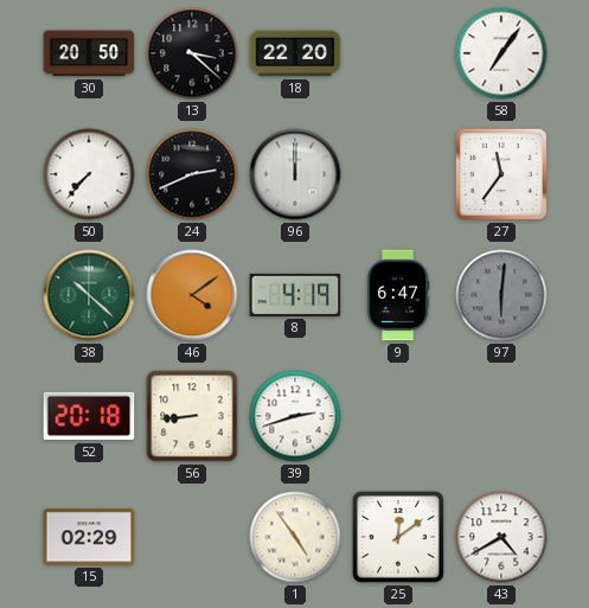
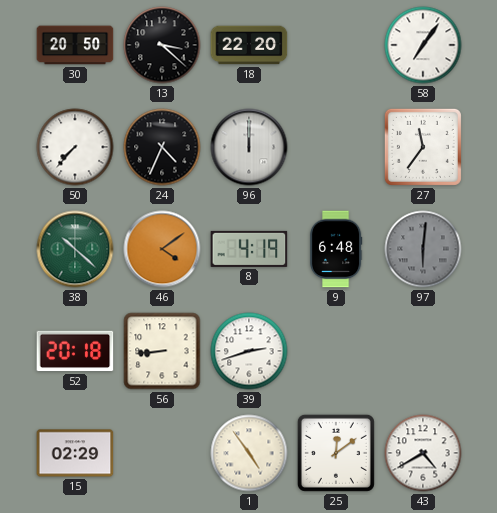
24: 2:41 -> 4:34
9: 6:47 -> 6:48
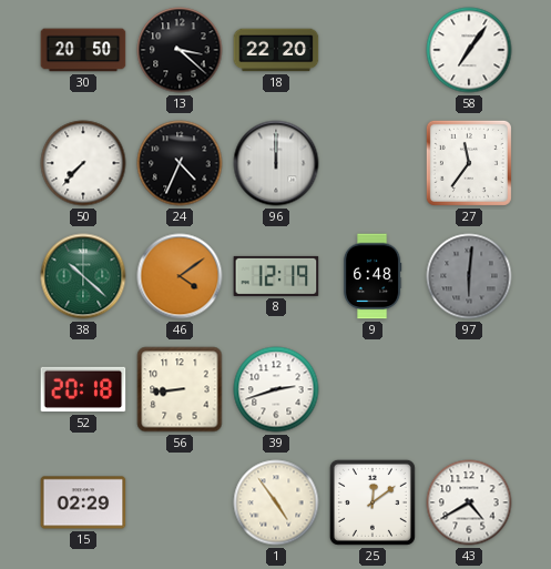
8: 4:19 -> 12:19
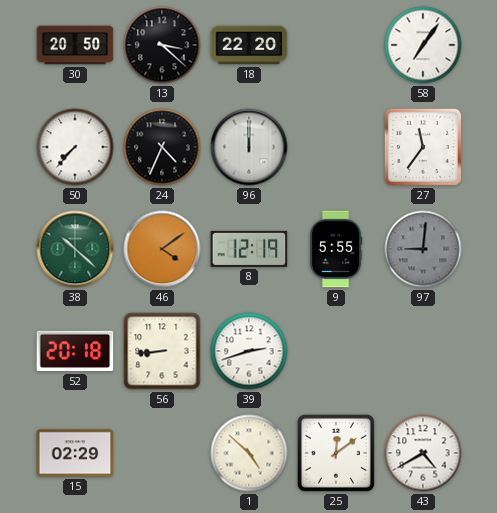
9: 6:48 -> 5:55
97: 6:01 -> 9:01
1: 4:54 -> 4:52
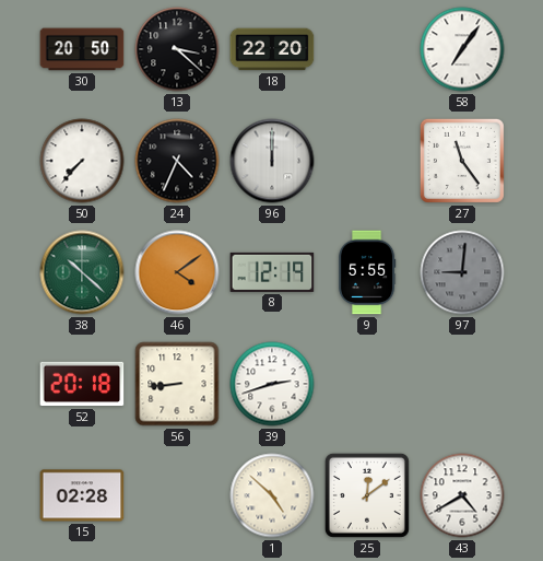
27: 11:36 -> 11:24
15: 02:29 -> 02:28
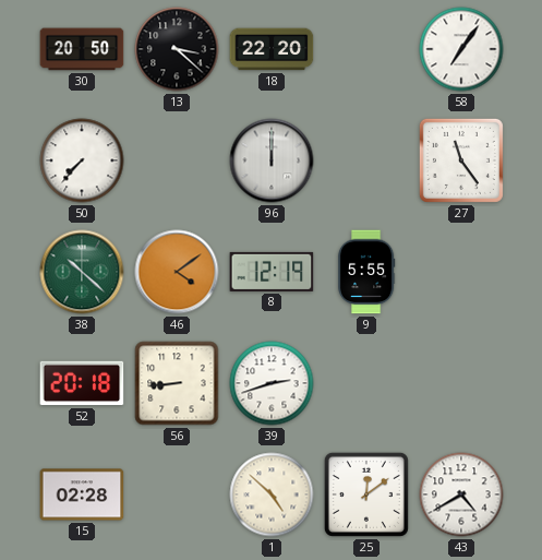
24: 4:34 -> none
97: 9:01 -> none
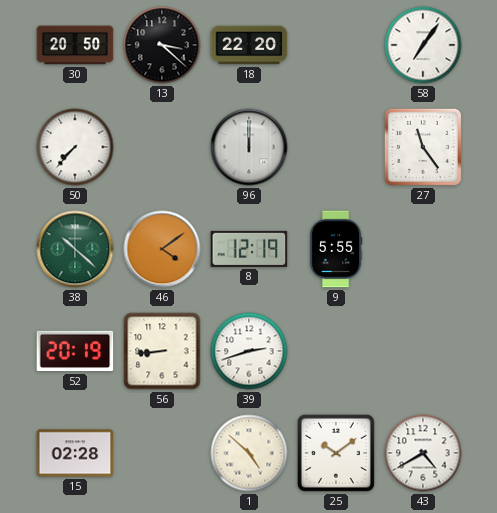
52: 20:18 -> 20:19
25: 12:09 -> 10:09
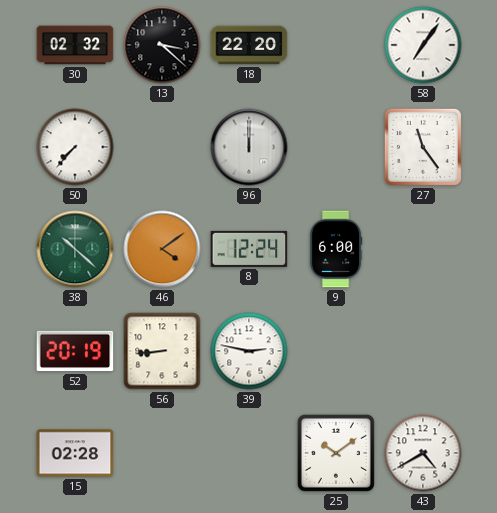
30: 20:50 -> 02:32
8: 12:19 -> 12:24
9: 5:55 -> 6:00
39: 2:42 -> 2:47
1: 4:52 -> none
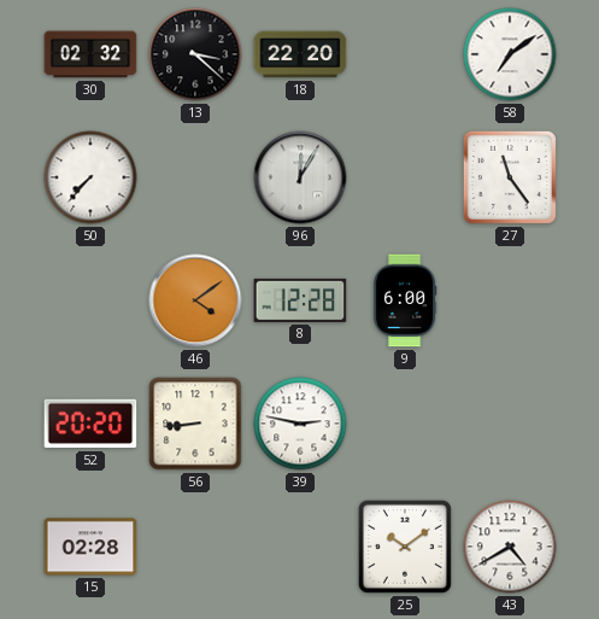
58: 7:06 -> 7:09
96: 12:00 -> 12:05
38: 10:22 -> none
8: 12:24 -> 12:28
52: 20:19 -> 20:20
